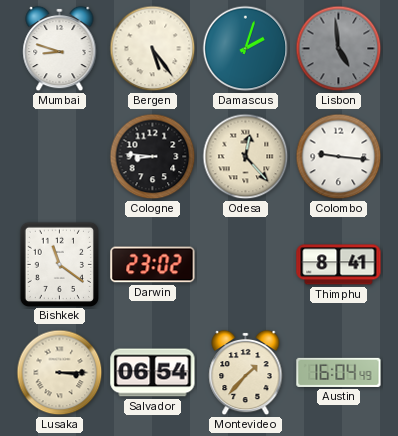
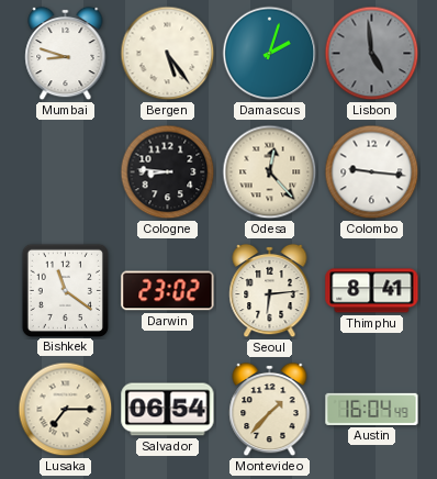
Seoul: none -> 6:14
Lusaka: 3:15 -> 7:15
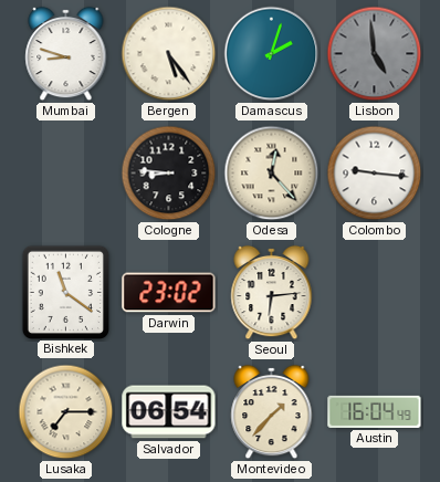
Thimphu: 8:41 -> none
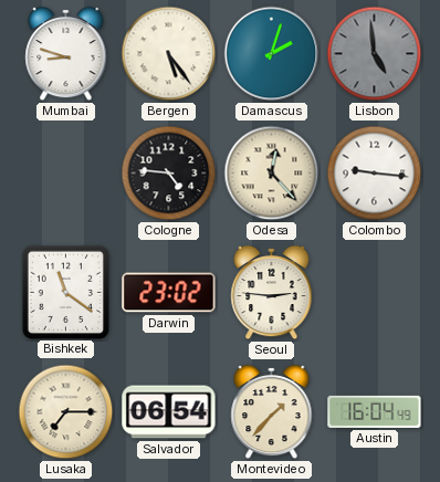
Cologne: 8:46 -> 4:46
Seoul: 6:14 -> 2:46
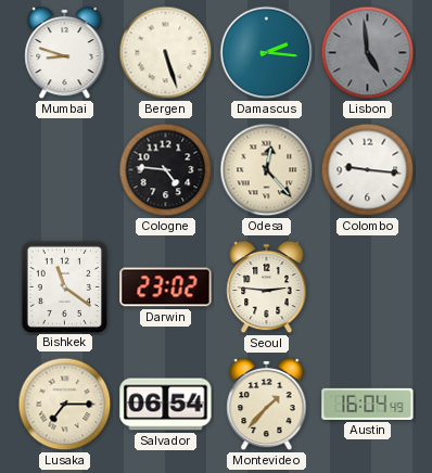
Bergen: 5:24 -> 5:27
Damascus: 2:03 -> 2:16
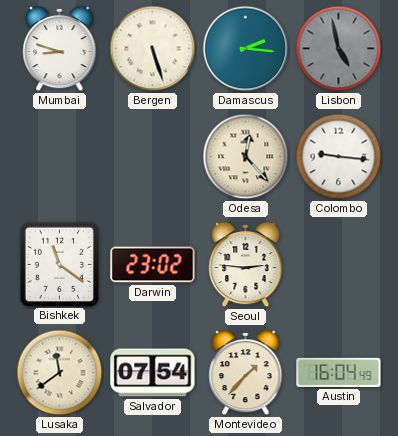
Lisbon: 4:59 -> 4:58
Cologne: 4:46 -> none
Lusaka: 7:15 -> 11:39
Salvador: 06:54 -> 07:54
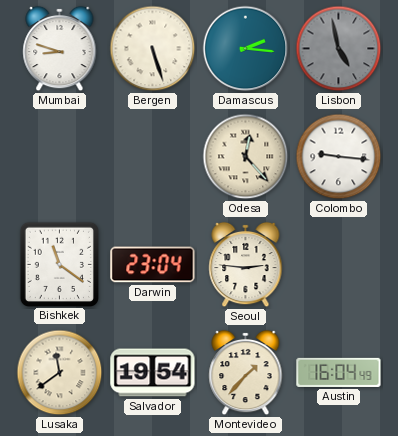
Darwin: 23:02 -> 23:04
Salvador: 07:54 -> 19:54
